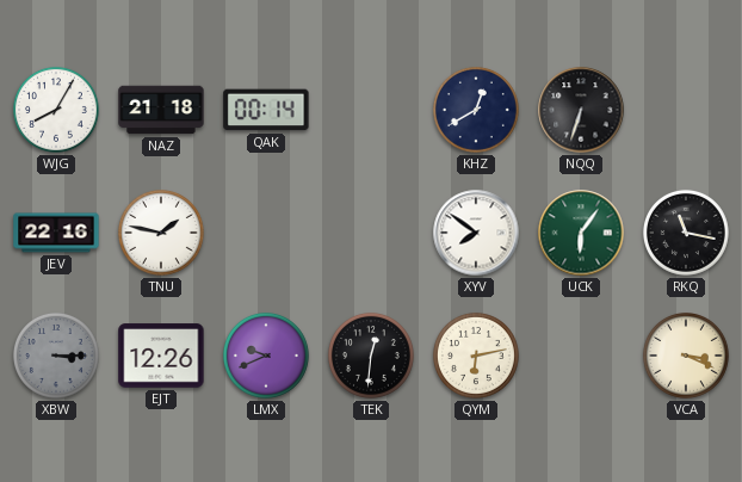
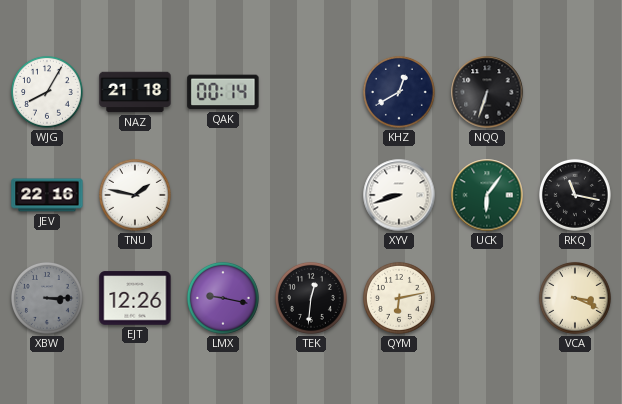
XYV: 7:51 -> 8:42
LMX: 9:41 -> 9:17
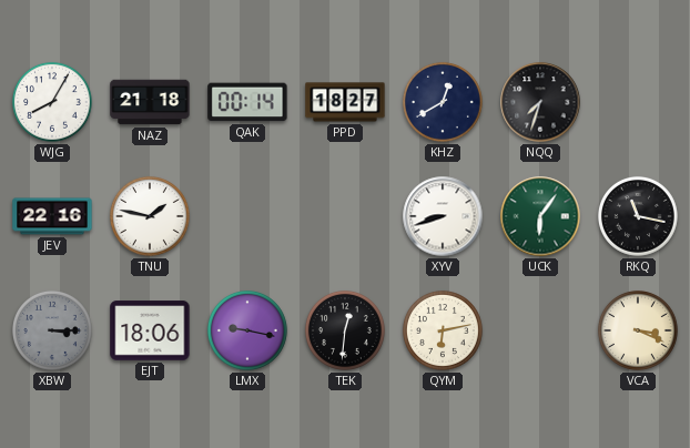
PPD: none -> 18:27
NQQ: 6:33 -> 7:33
EJT: 12:26 -> 18:06
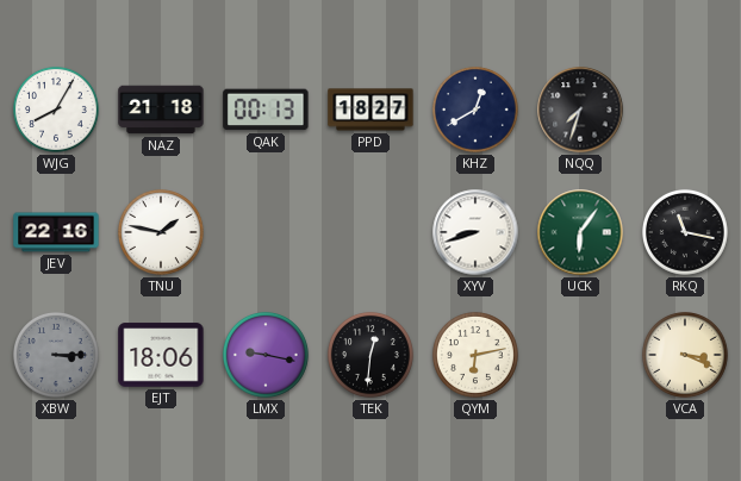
QAK: 00:14 -> 00:13
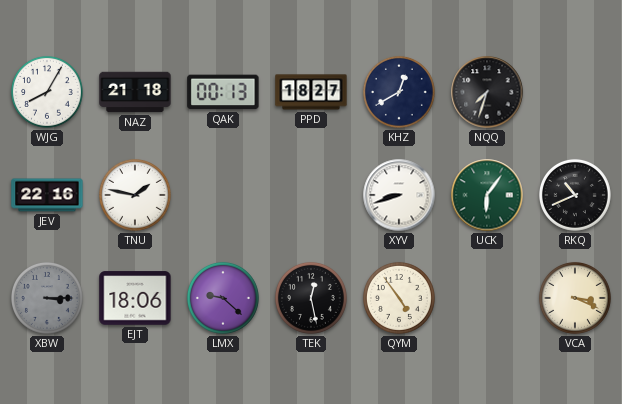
RKQ: 11:17 -> 10:41
LMX: 9:17 -> 9:22
TEK: 12:31 -> 12:28
QYM: 6:13 -> 4:54
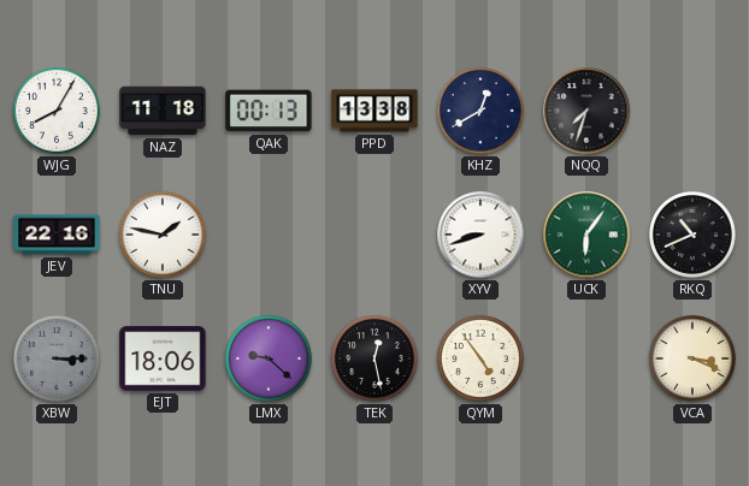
NAZ: 21:18 -> 11:18
PPD: 18:27 -> 13:38
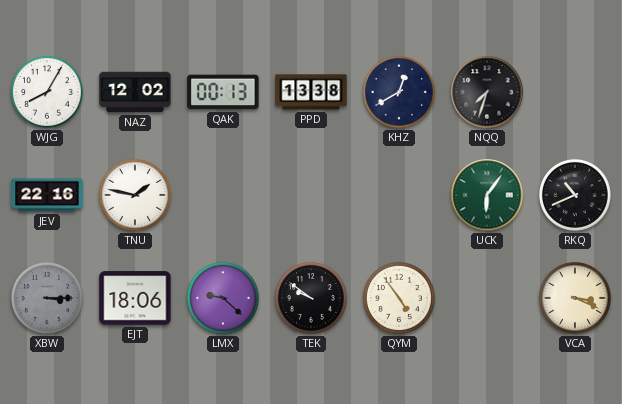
NAZ: 11:18 -> 12:02
XYV: 8:42 -> none
TEK: 12:28 -> 9:51
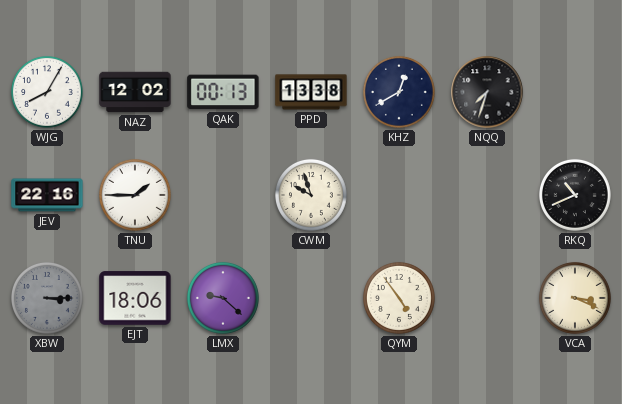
TNU: 1:47 -> 1:45
CWM: none -> 9:57
UCK: 6:06 -> none
TEK: 9:51 -> none
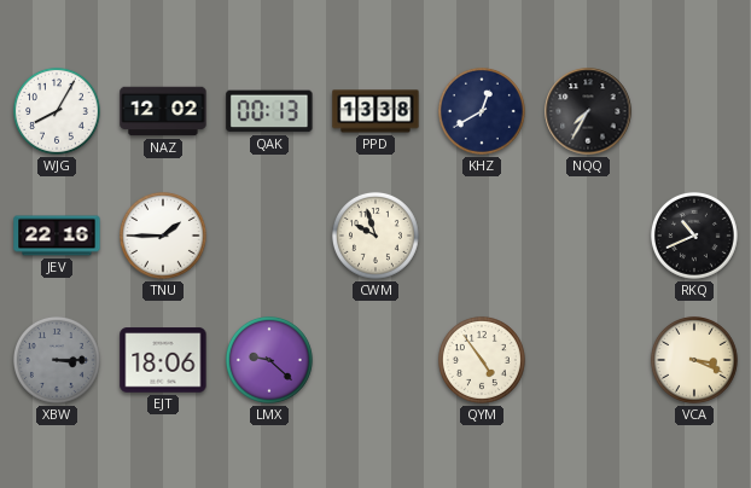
NQQ: 7:33 -> 7:35
